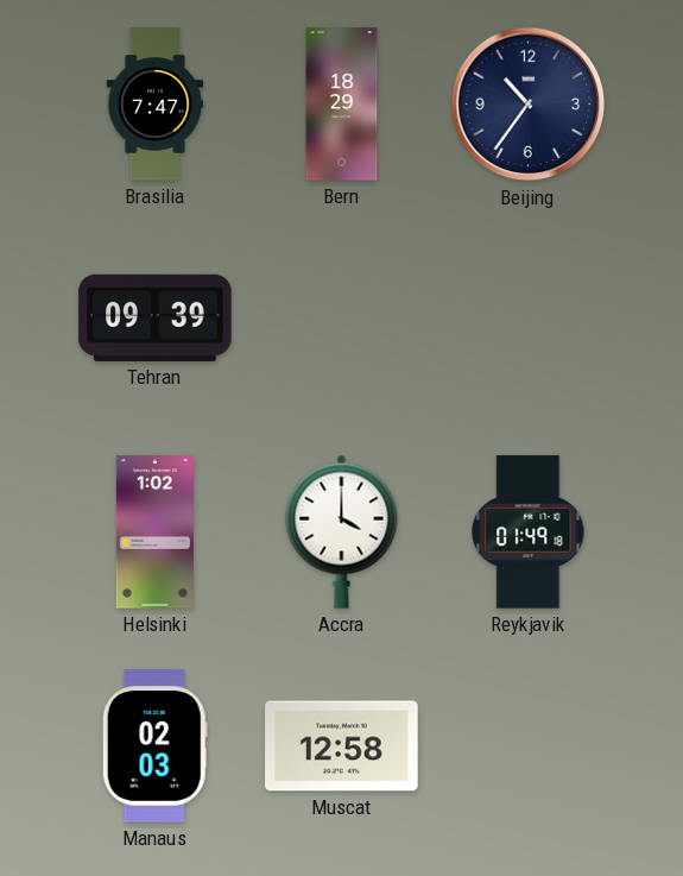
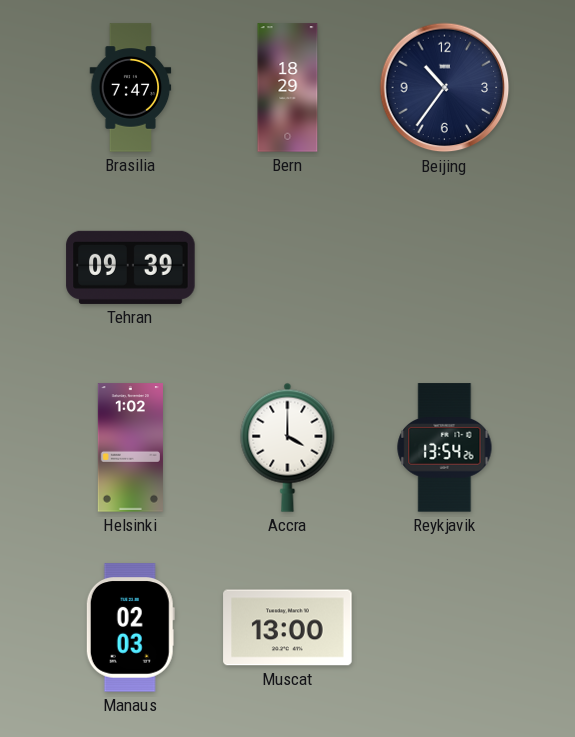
Reykjavik: 01:49 -> 13:54
Muscat: 12:58 -> 13:00
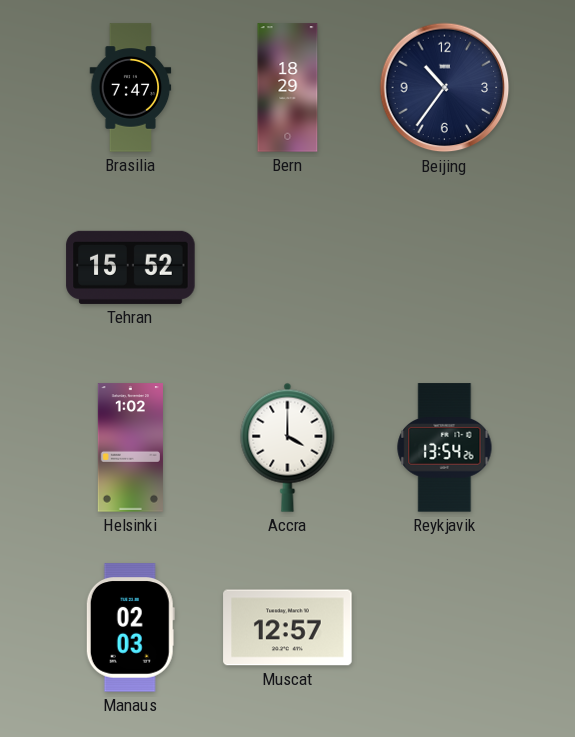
Tehran: 09:39 -> 15:52
Muscat: 13:00 -> 12:57
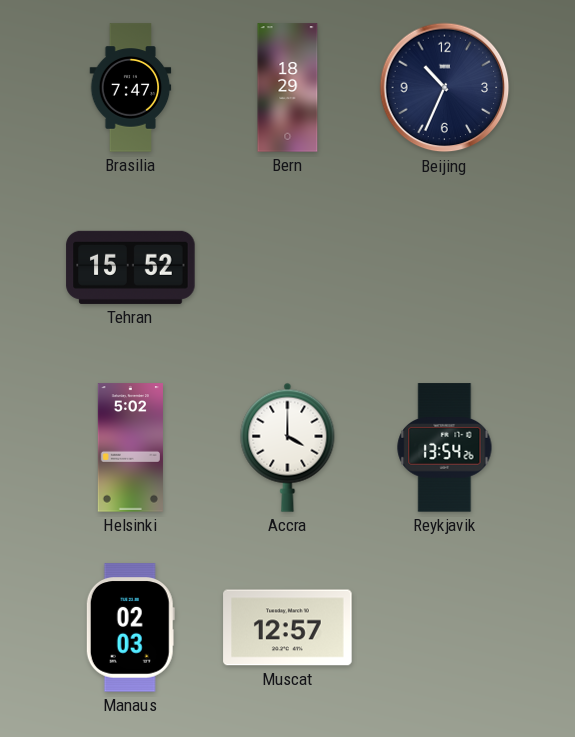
Beijing: 10:36 -> 10:34
Helsinki: 1:02 -> 5:02
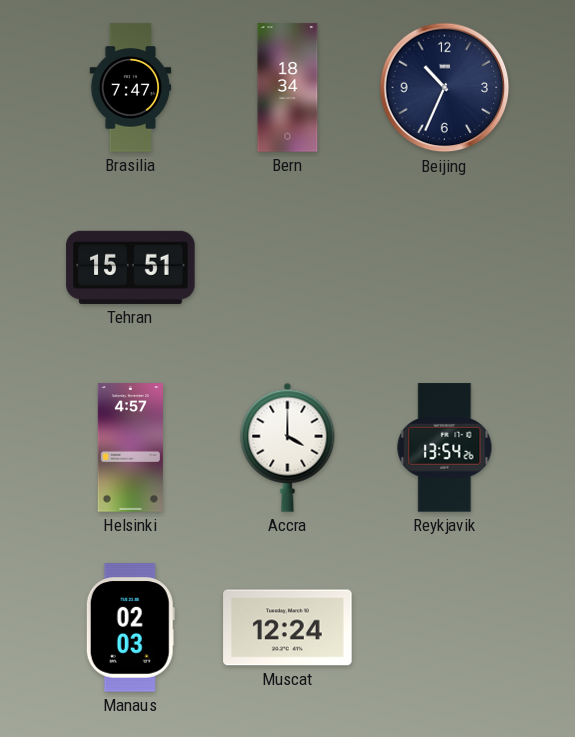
Bern: 18:29 -> 18:34
Tehran: 15:52 -> 15:51
Helsinki: 5:02 -> 4:57
Muscat: 12:57 -> 12:24
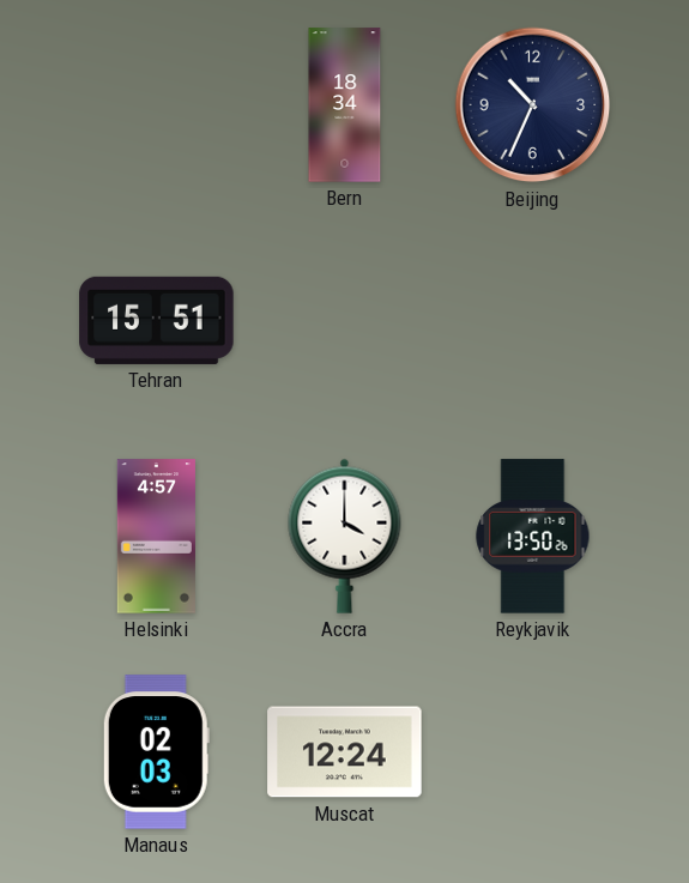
Brasilia: 7:47 -> none
Reykjavik: 13:54 -> 13:50
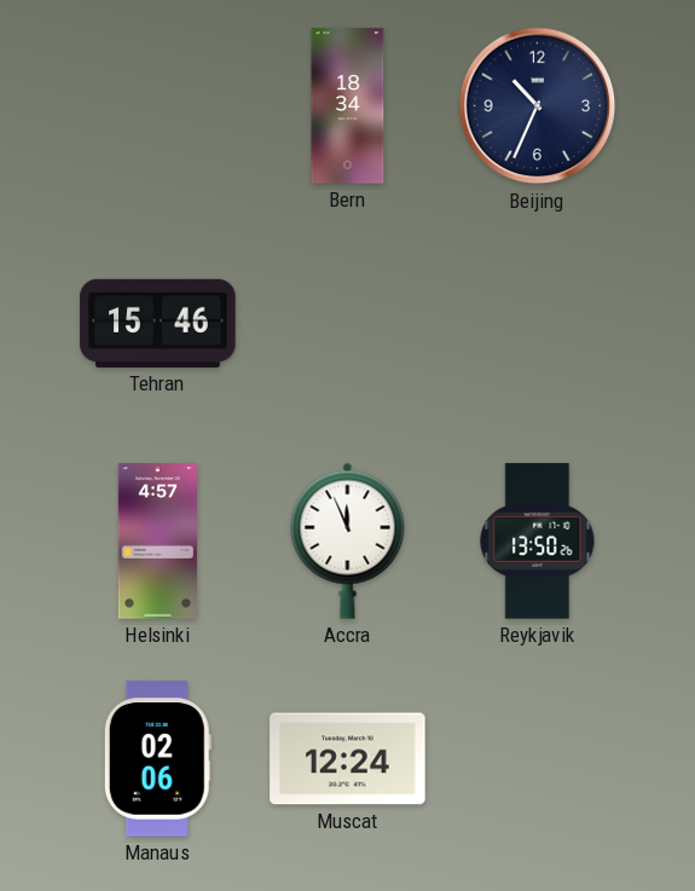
Tehran: 15:51 -> 15:46
Accra: 4:00 -> 11:56
Manaus: 02:03 -> 02:06
